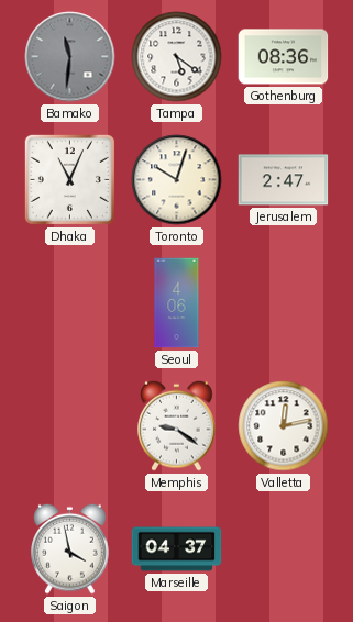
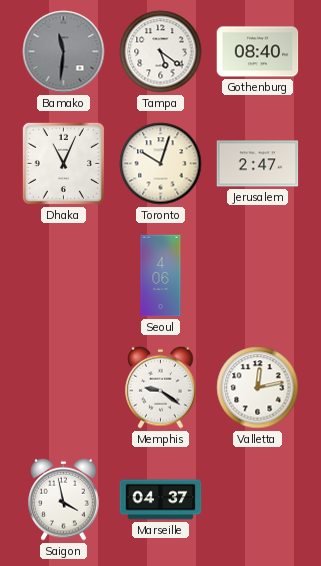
Gothenburg: 08:36 -> 08:40
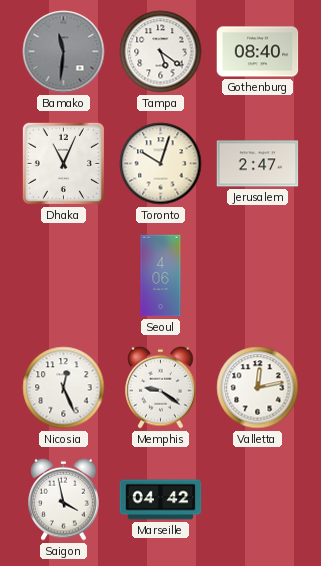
Nicosia: none -> 12:26
Marseille: 04:37 -> 04:42
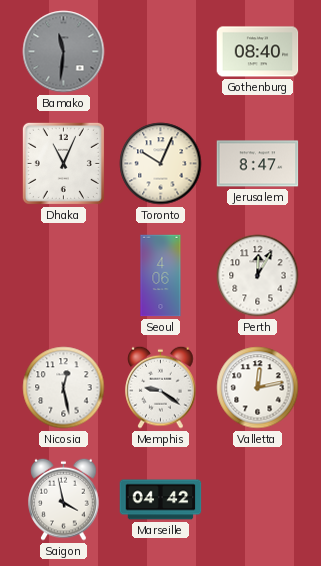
Tampa: 5:21 -> none
Toronto: 10:03 -> 10:04
Jerusalem: 2:47 -> 8:47
Perth: none -> 12:05
Nicosia: 12:26 -> 12:28
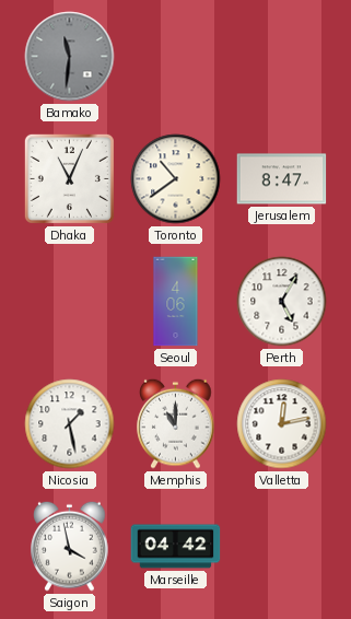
Gothenburg: 08:40 -> none
Toronto: 10:04 -> 10:39
Perth: 12:05 -> 5:05
Nicosia: 12:28 -> 1:28
Memphis: 9:21 -> 11:00
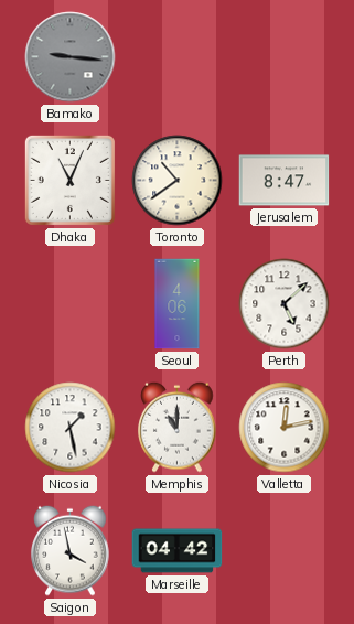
Bamako: 11:31 -> 9:16
Perth: 5:05 -> 5:08
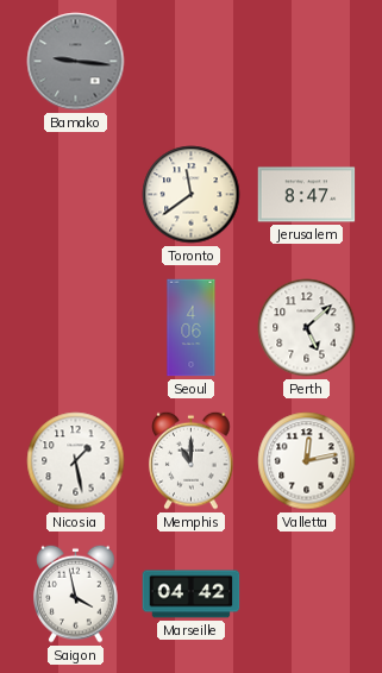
Dhaka: 11:04 -> none
Toronto: 10:39 -> 11:39
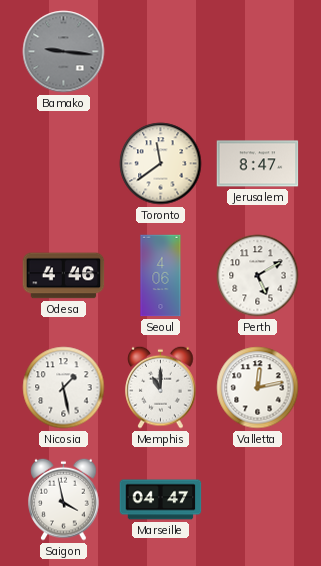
Odesa: none -> 4:46
Perth: 5:08 -> 5:10
Marseille: 04:42 -> 04:47
